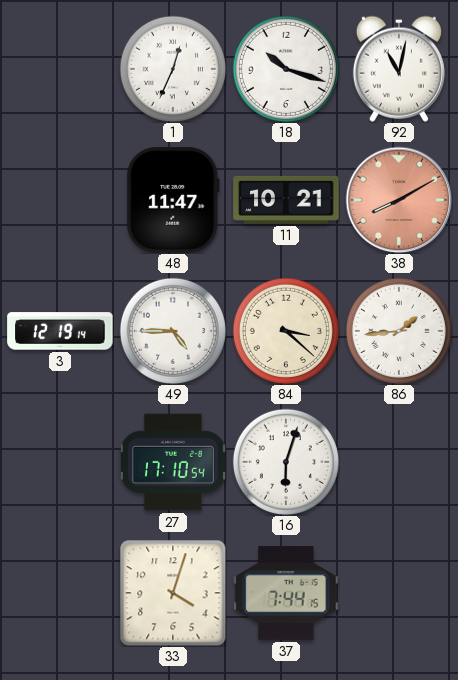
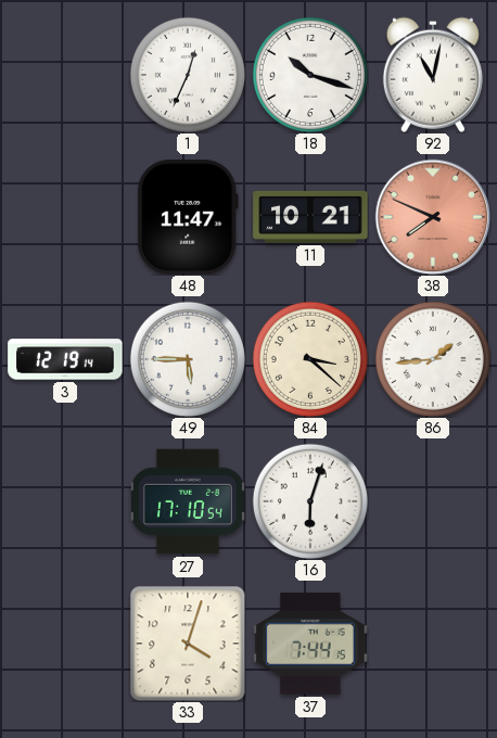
38: 8:10 -> 7:49
49: 4:45 -> 5:45
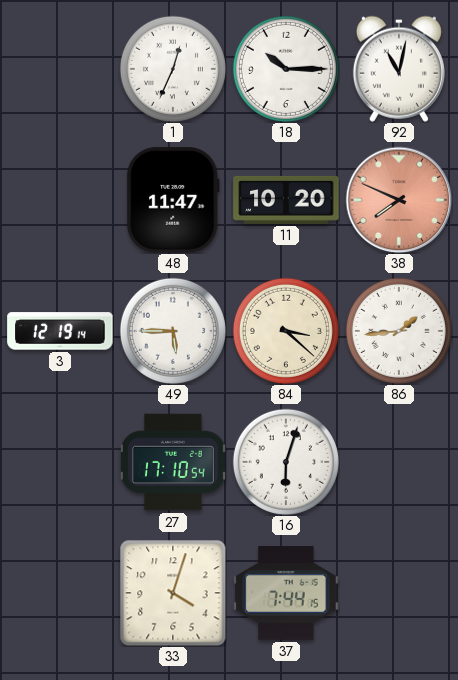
18: 10:18 -> 10:15
11: 10:21 -> 10:20
